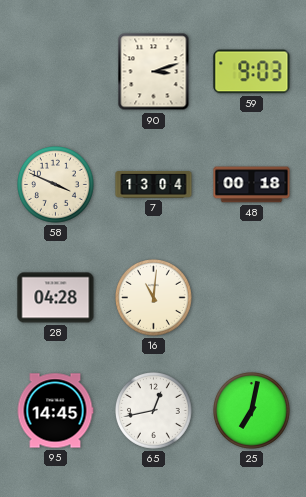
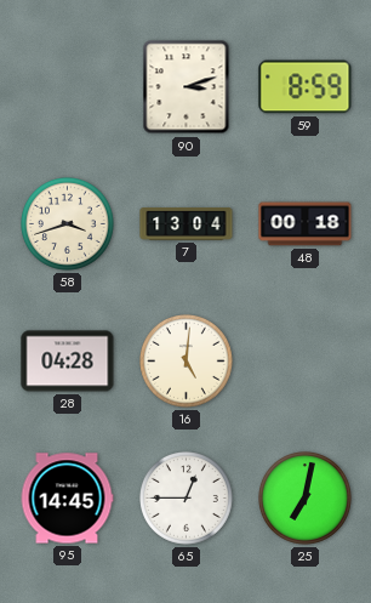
59: 9:03 -> 8:59
58: 3:49 -> 3:42
16: 11:01 -> 5:01
65: 12:43 -> 12:45
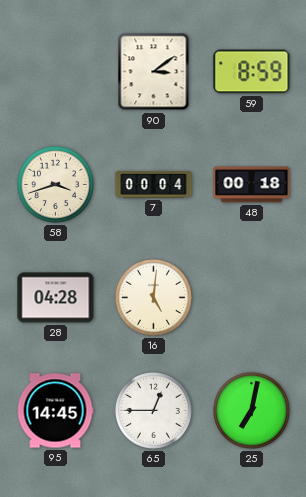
90: 3:12 -> 3:09
7: 13:04 -> 00:04
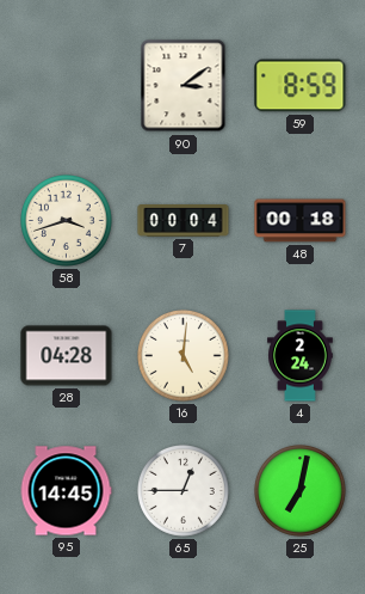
4: none -> 2:24
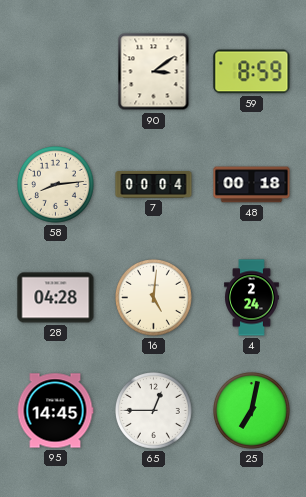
58: 3:42 -> 8:14
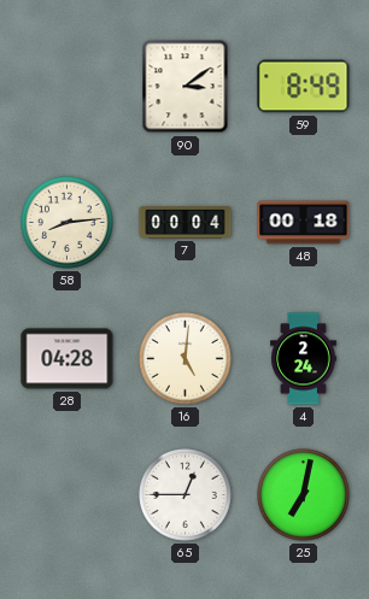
59: 8:59 -> 8:49
95: 14:45 -> none
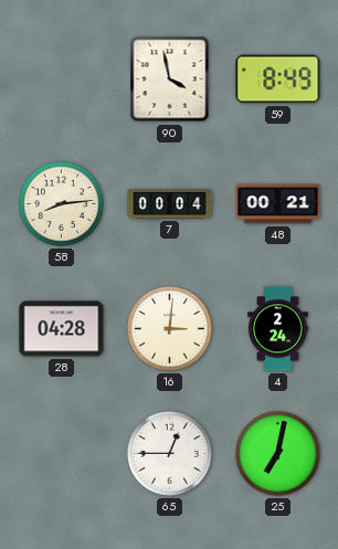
90: 3:09 -> 3:58
48: 00:18 -> 00:21
16: 5:01 -> 3:01
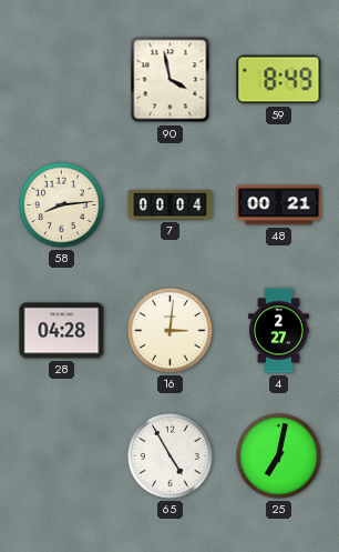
4: 2:24 -> 2:27
65: 12:45 -> 4:55
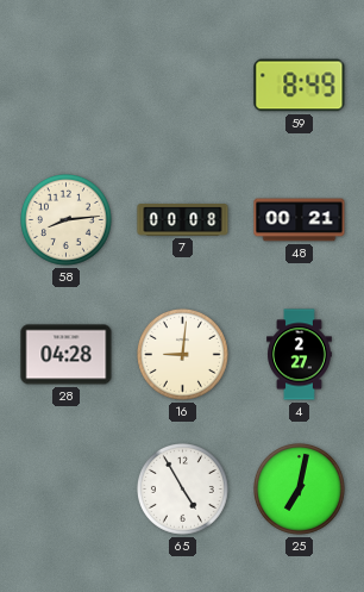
90: 3:58 -> none
7: 00:04 -> 00:08
16: 3:01 -> 9:01
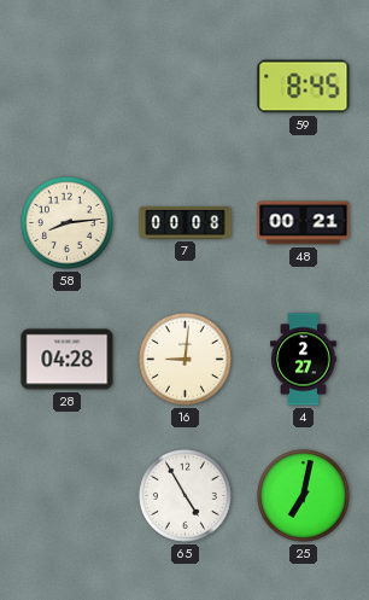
59: 8:49 -> 8:45
